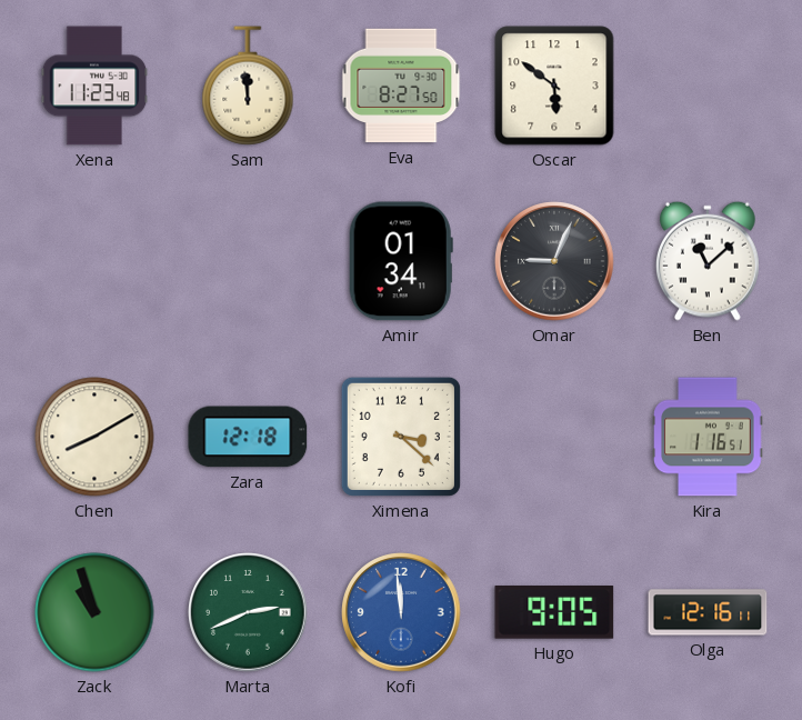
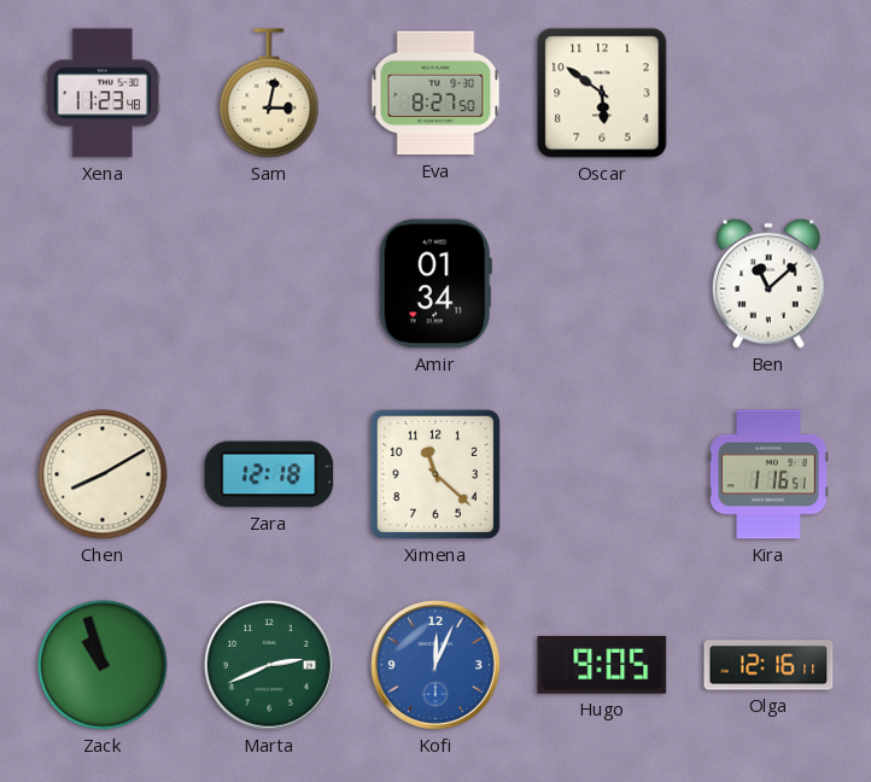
Sam: 11:59 -> 3:02
Omar: 9:04 -> none
Ximena: 3:22 -> 11:22
Kofi: 11:59 -> 12:04
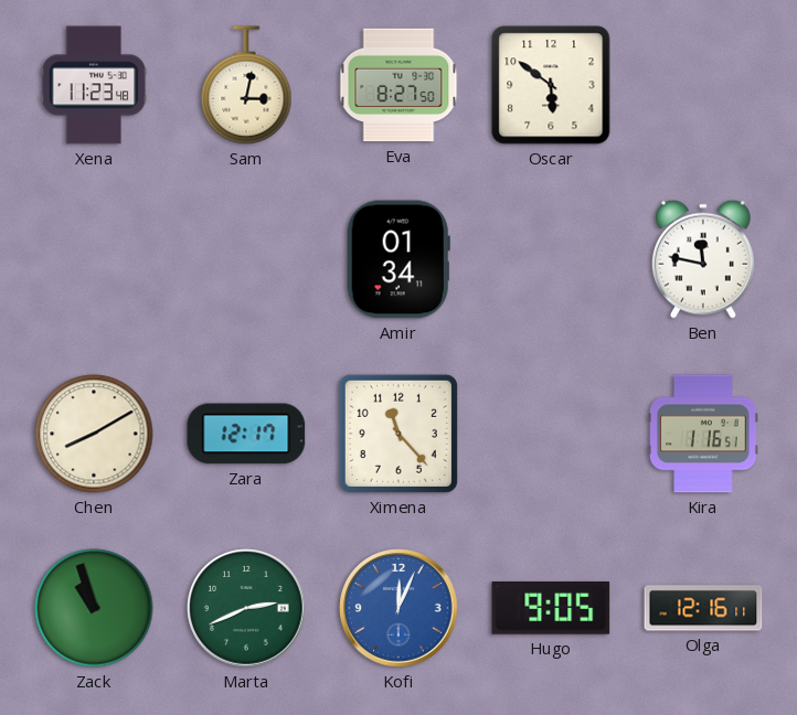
Ben: 11:08 -> 11:47
Zara: 12:18 -> 12:17
Ximena: 11:22 -> 11:23
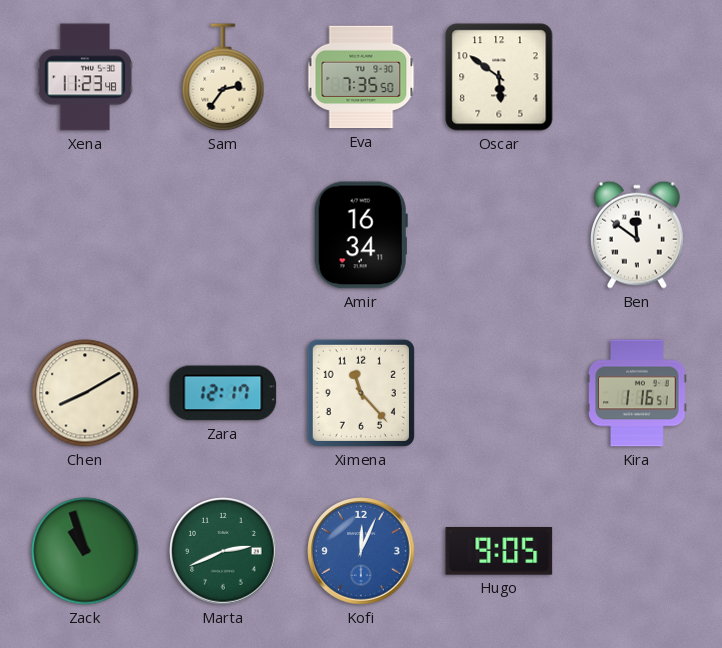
Sam: 3:02 -> 2:36
Eva: 8:27 -> 7:35
Amir: 01:34 -> 16:34
Ben: 11:47 -> 11:51
Olga: 12:16 -> none
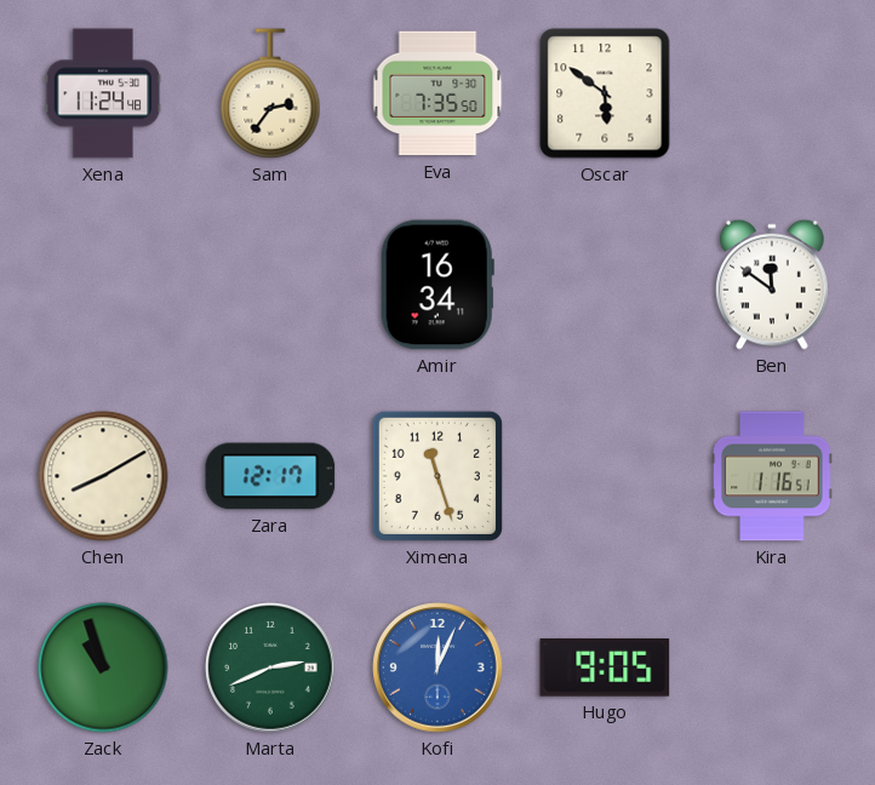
Xena: 11:23 -> 11:24
Ximena: 11:23 -> 11:27
